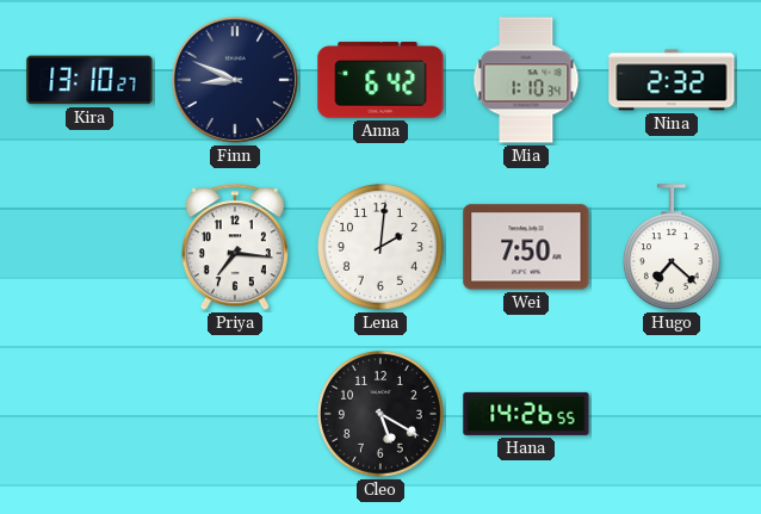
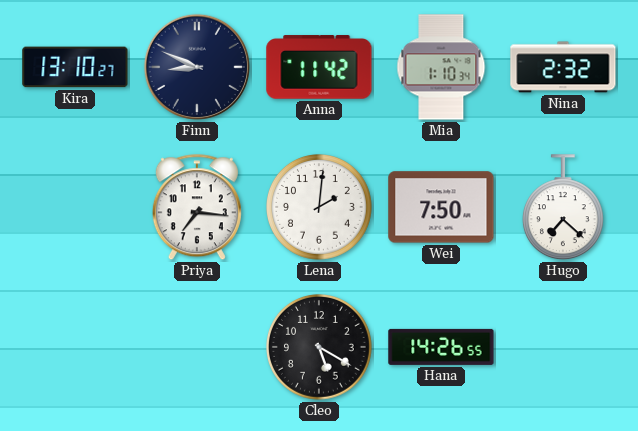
Anna: 6:42 -> 11:42
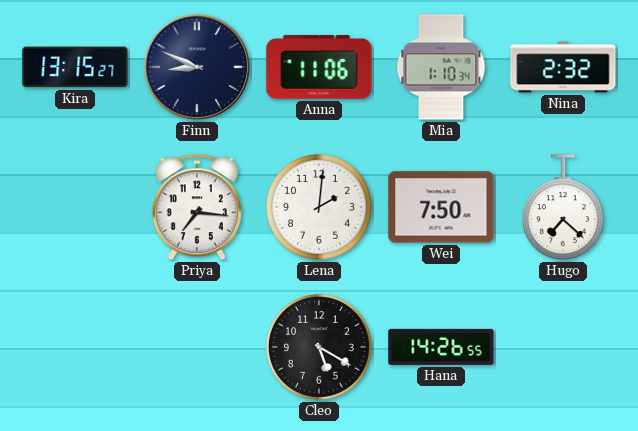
Kira: 13:10 -> 13:15
Anna: 11:42 -> 11:06
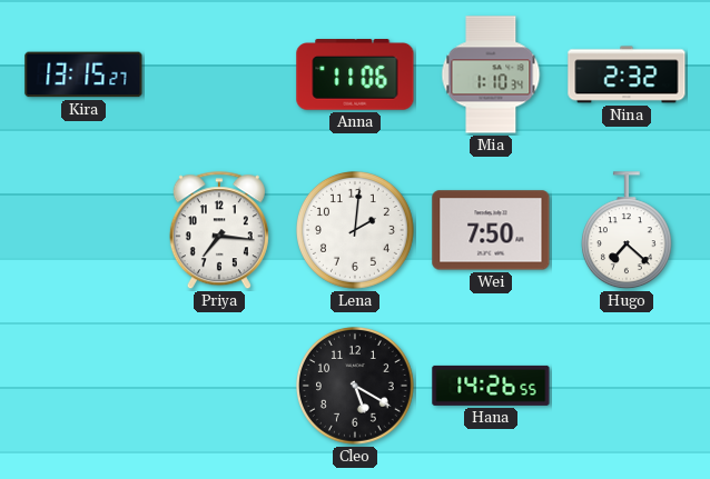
Finn: 8:49 -> none
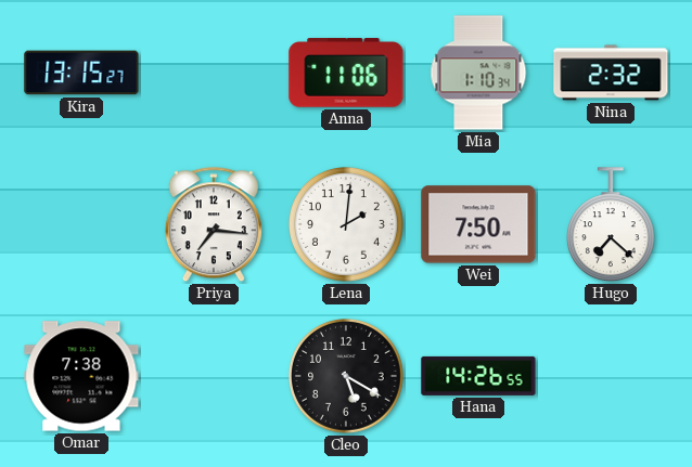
Omar: none -> 7:38
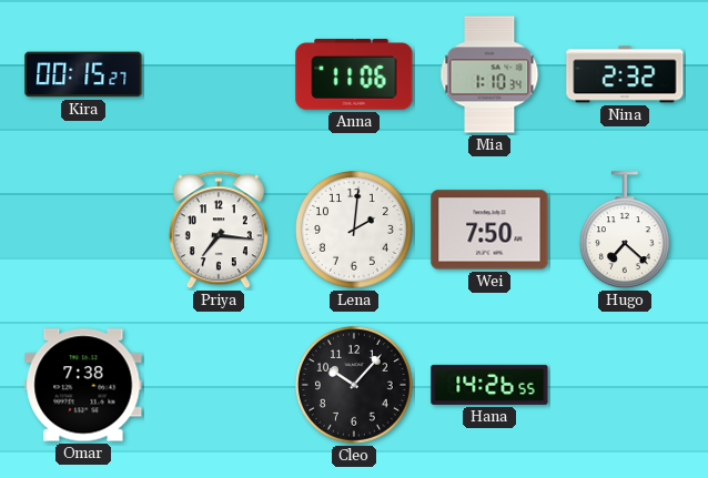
Kira: 13:15 -> 00:15
Cleo: 5:20 -> 10:07
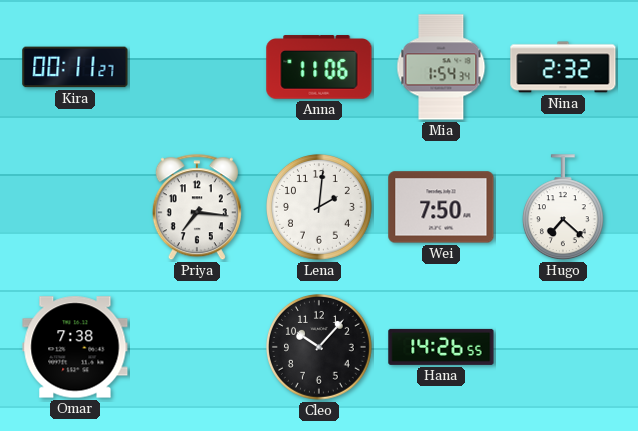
Kira: 00:15 -> 00:11
Mia: 1:10 -> 1:54
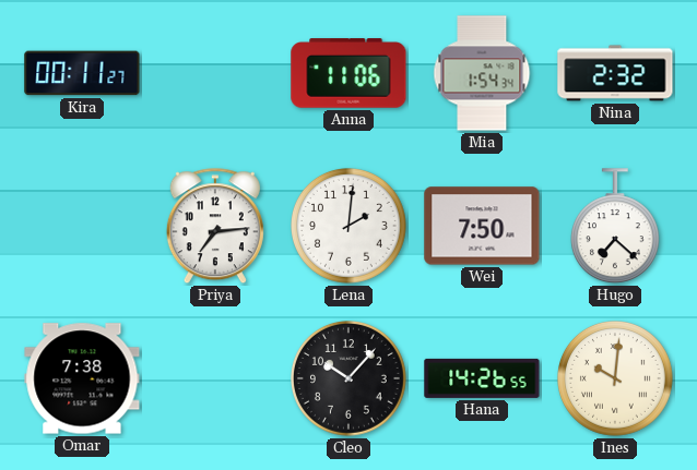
Priya: 7:16 -> 7:14
Ines: none -> 10:01
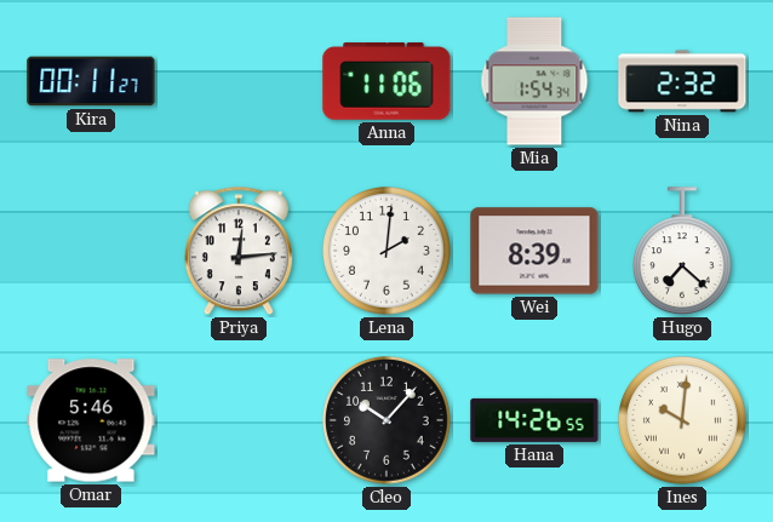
Priya: 7:14 -> 12:14
Wei: 7:50 -> 8:39
Omar: 7:38 -> 5:46
